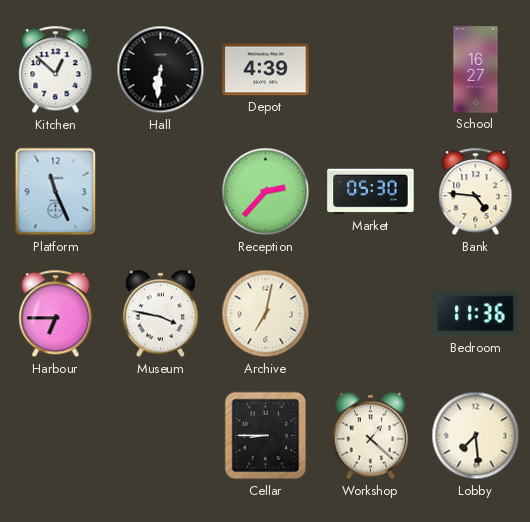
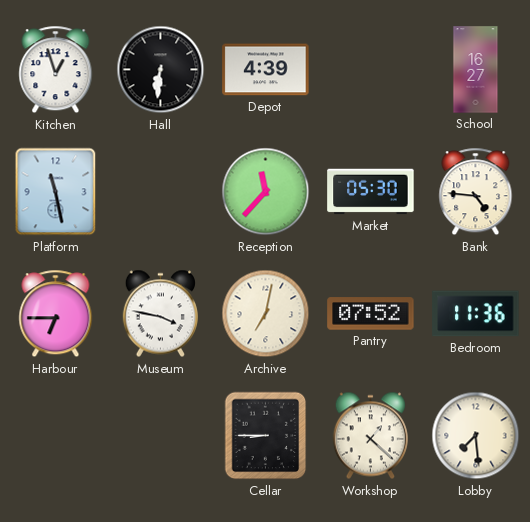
Kitchen: 12:52 -> 12:57
Platform: 11:26 -> 11:28
Reception: 2:37 -> 11:37
Pantry: none -> 07:52
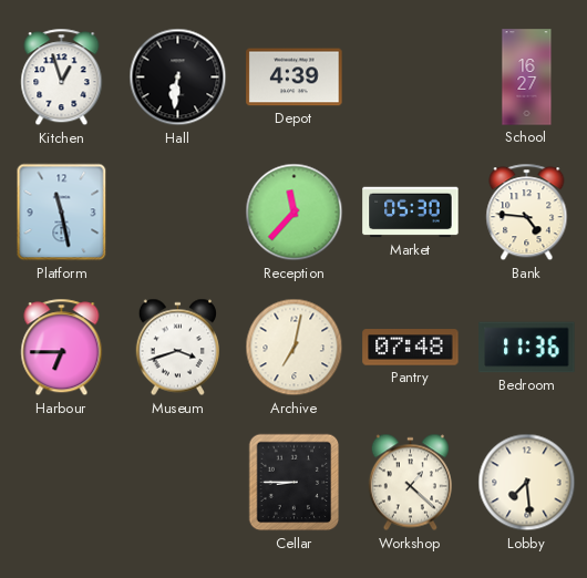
Museum: 3:47 -> 3:42
Pantry: 07:52 -> 07:48
